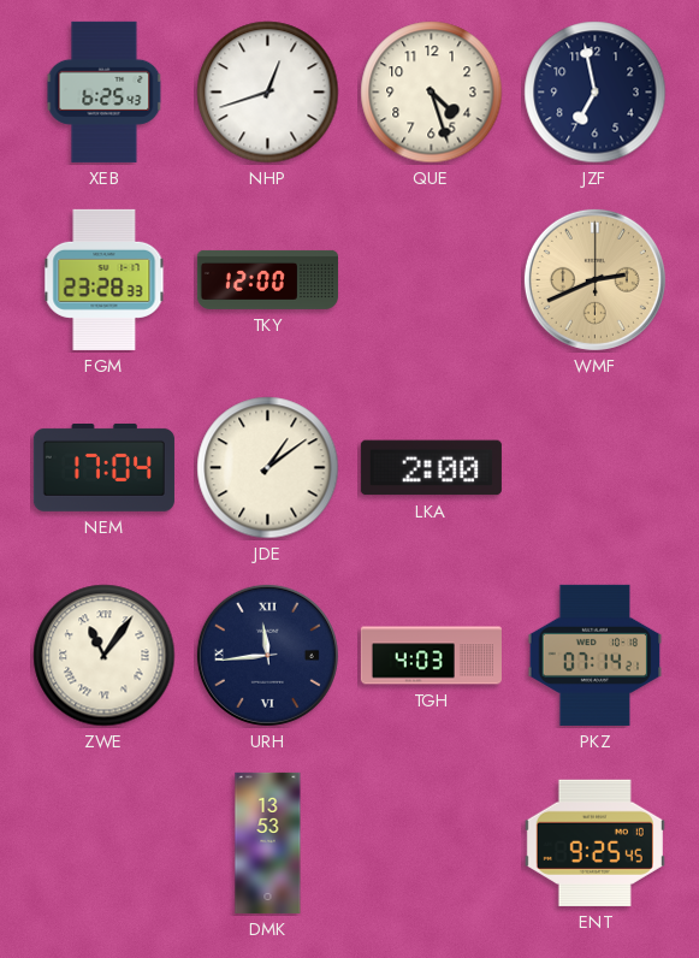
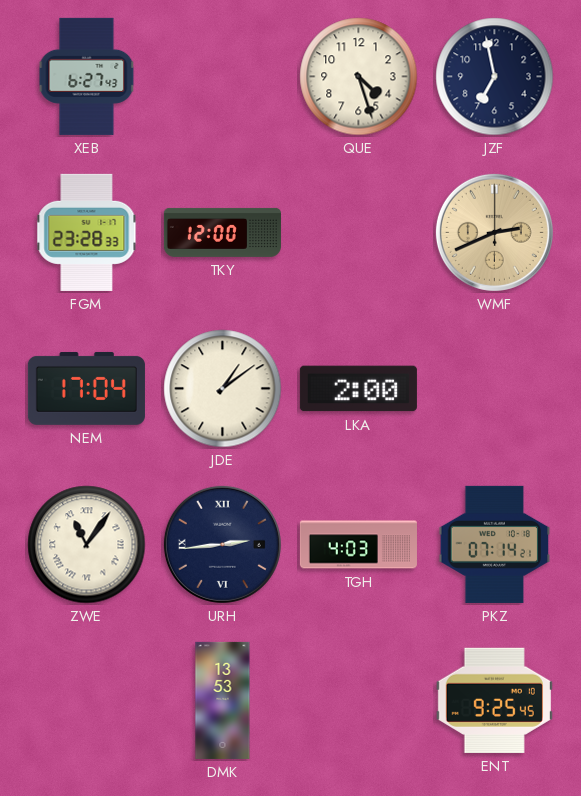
XEB: 6:25 -> 6:27
NHP: 12:42 -> none
URH: 11:44 -> 2:44
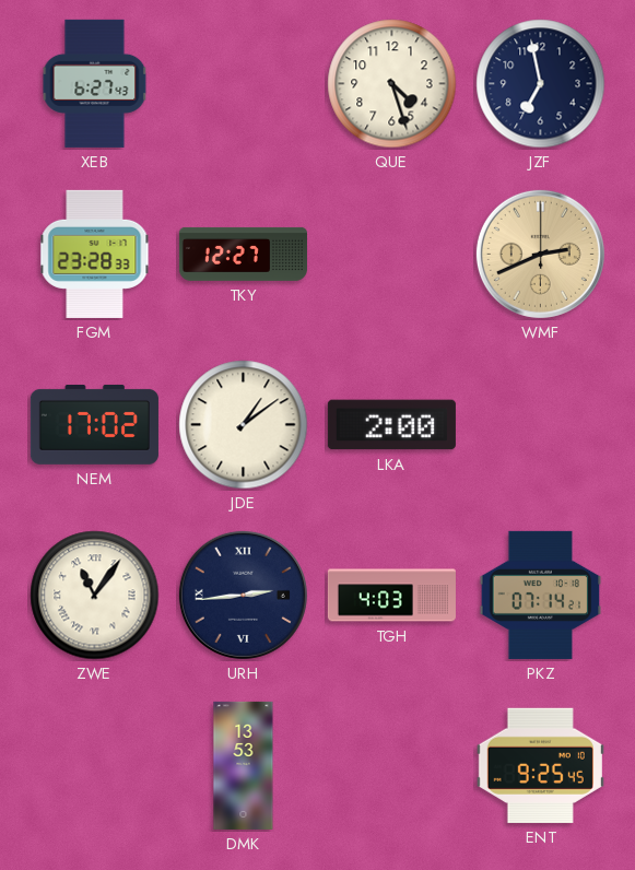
TKY: 12:00 -> 12:27
NEM: 17:04 -> 17:02
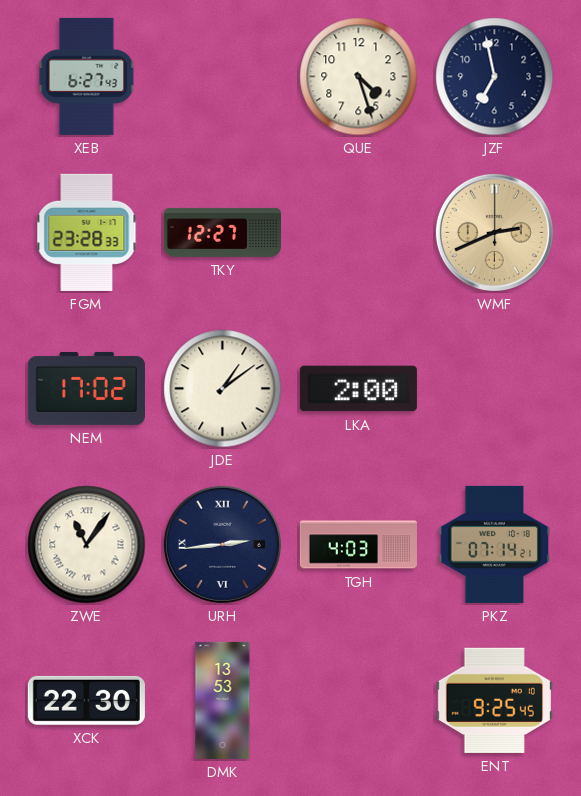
XCK: none -> 22:30
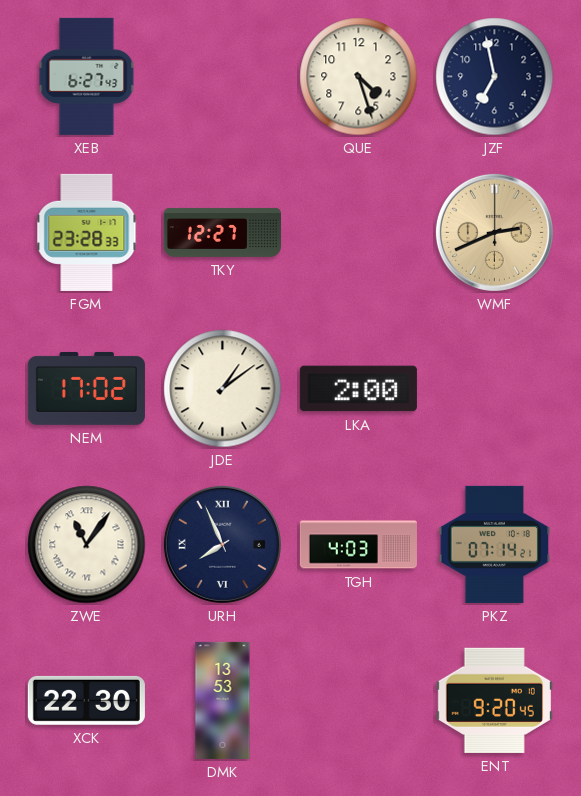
URH: 2:44 -> 7:56
ENT: 9:25 -> 9:20
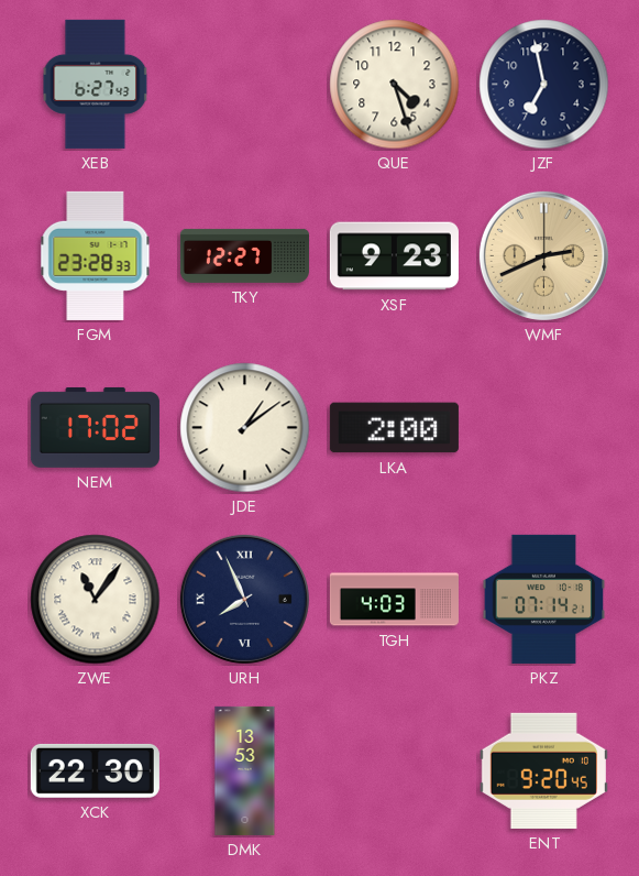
XSF: none -> 9:23
